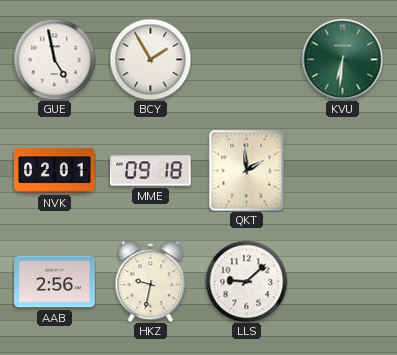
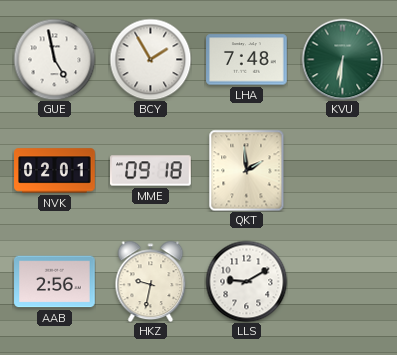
LHA: none -> 7:48
LLS: 9:08 -> 9:10
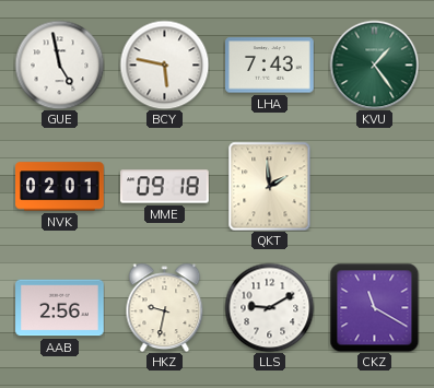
BCY: 1:55 -> 5:47
LHA: 7:48 -> 7:43
KVU: 6:31 -> 1:24
CKZ: none -> 11:20
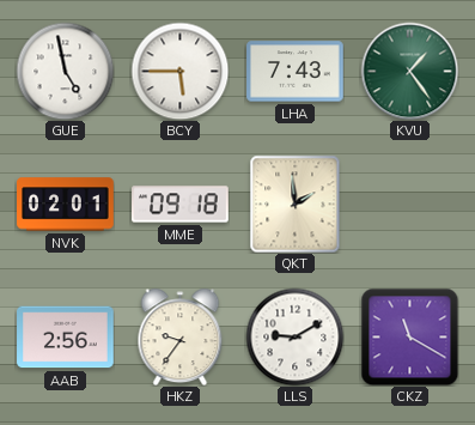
BCY: 5:47 -> 5:45
HKZ: 9:32 -> 9:36
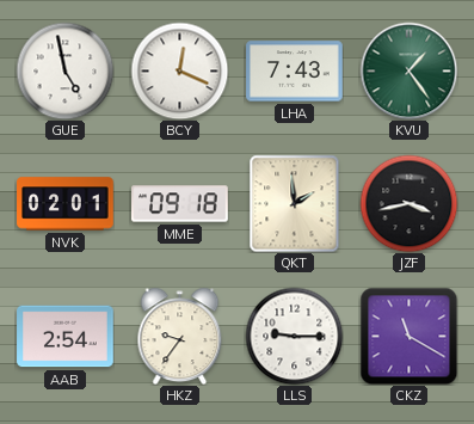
BCY: 5:45 -> 12:19
JZF: none -> 3:43
AAB: 2:56 -> 2:54
LLS: 9:10 -> 9:15
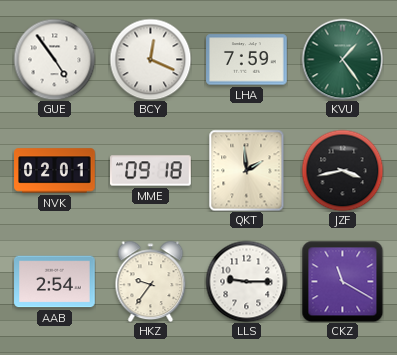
GUE: 4:58 -> 4:54
LHA: 7:43 -> 7:59
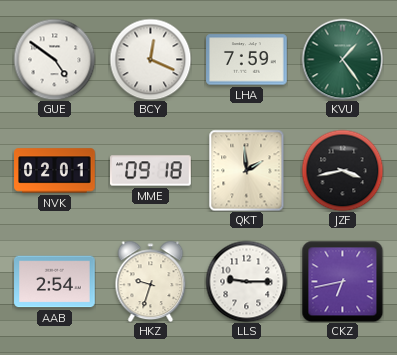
GUE: 4:54 -> 4:51
HKZ: 9:36 -> 9:33
CKZ: 11:20 -> 6:43
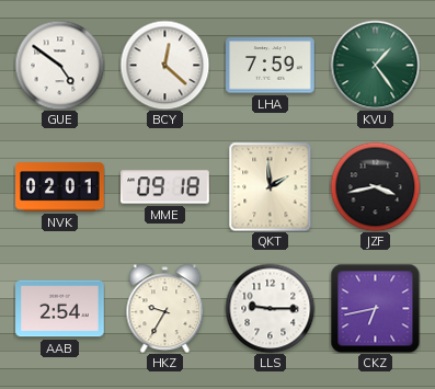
BCY: 12:19 -> 12:22
HKZ: 9:33 -> 9:35
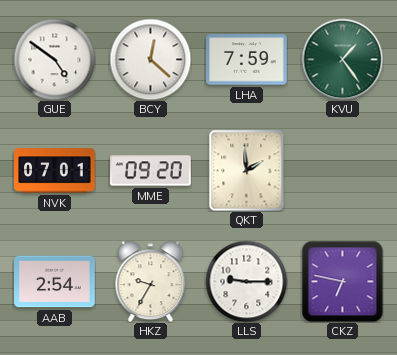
NVK: 02:01 -> 07:01
MME: 09:18 -> 09:20
JZF: 3:43 -> none
CKZ: 6:43 -> 6:47
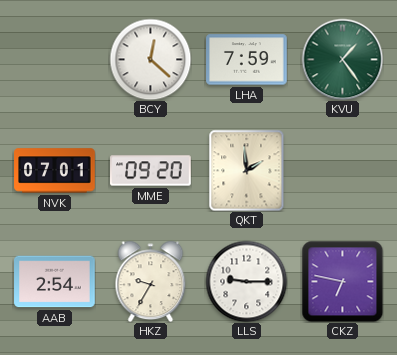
GUE: 4:51 -> none
